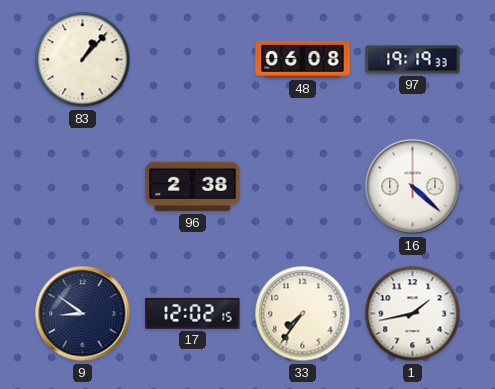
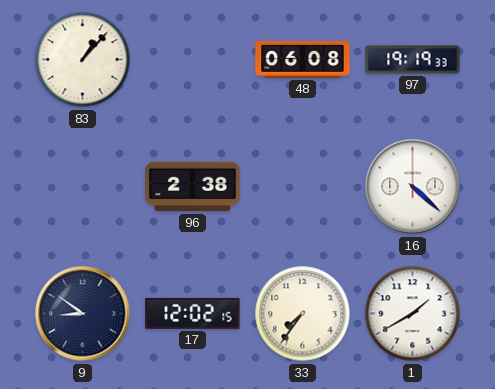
1: 1:43 -> 1:40
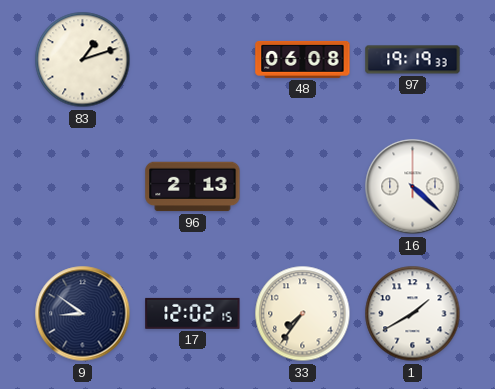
83: 1:07 -> 1:12
96: 2:38 -> 2:13
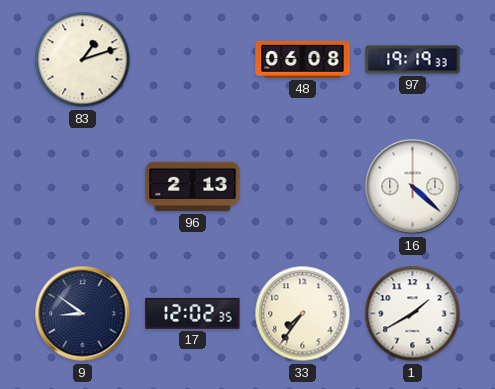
17: 12:02:15 -> 12:02:35
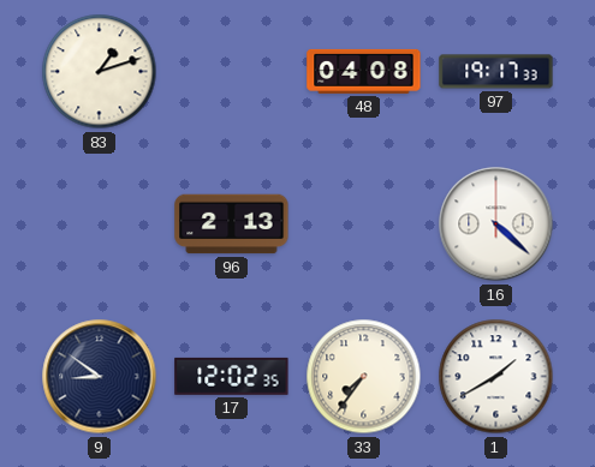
48: 06:08 -> 04:08
97: 19:19 -> 19:17
